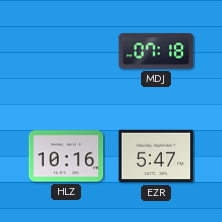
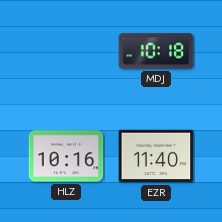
MDJ: 07:18 -> 10:18
EZR: 5:47 -> 11:40
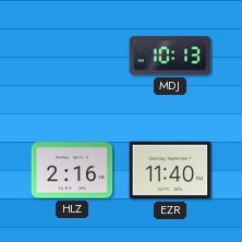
MDJ: 10:18 -> 10:13
HLZ: 10:16 -> 2:16
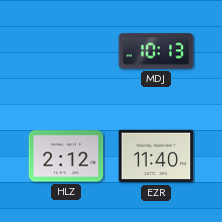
HLZ: 2:16 -> 2:12
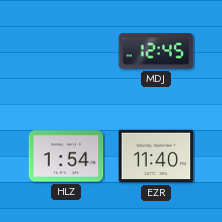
MDJ: 10:13 -> 12:45
HLZ: 2:12 -> 1:54
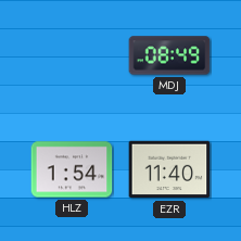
MDJ: 12:45 -> 08:49
